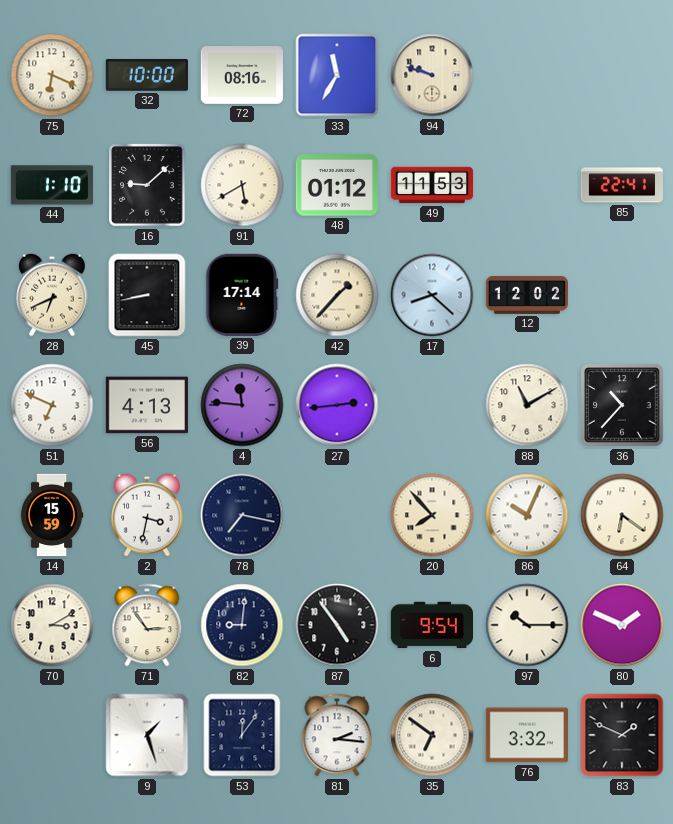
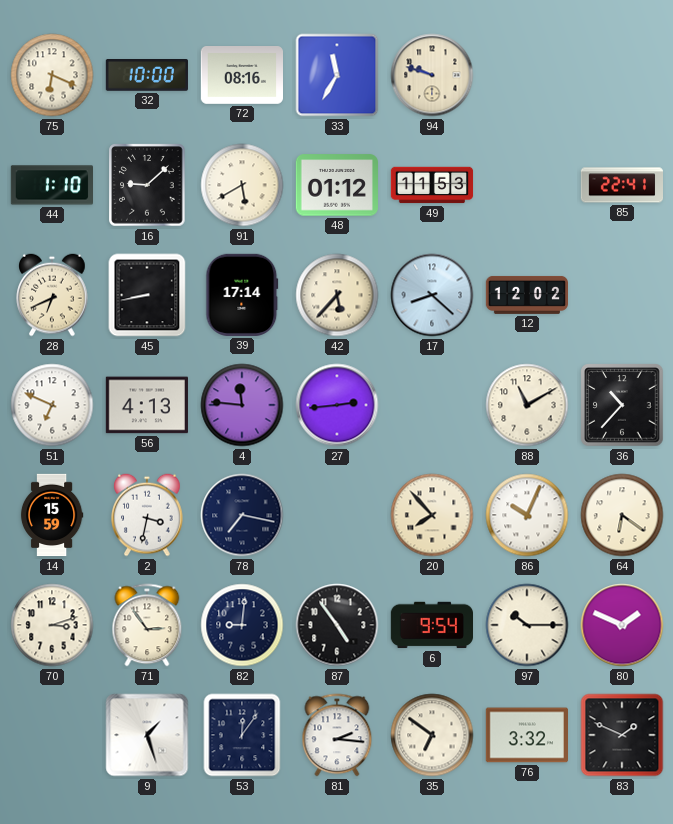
42: 1:37 -> 5:37
70: 3:10 -> 3:12
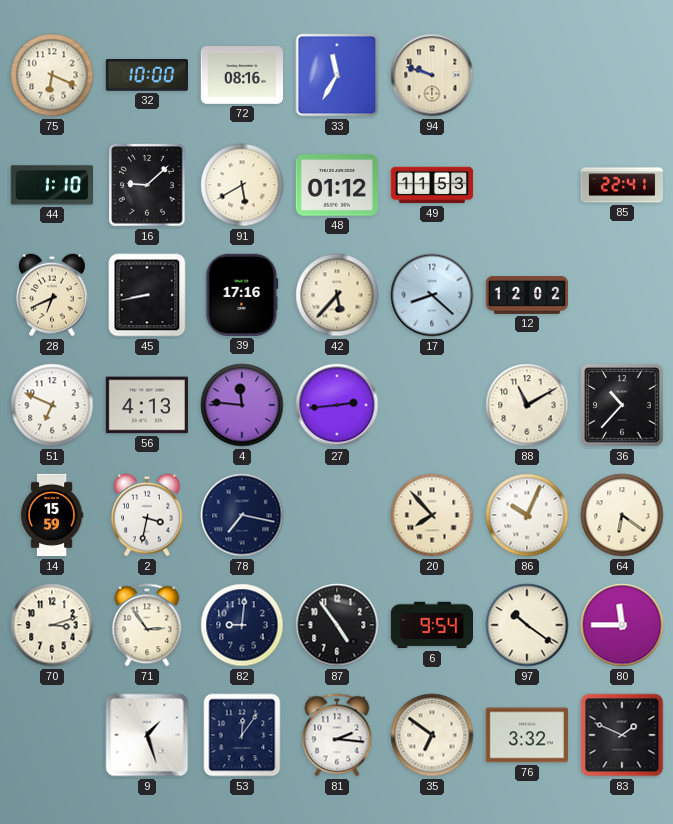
39: 17:14 -> 17:16
97: 10:15 -> 10:21
80: 1:49 -> 11:45
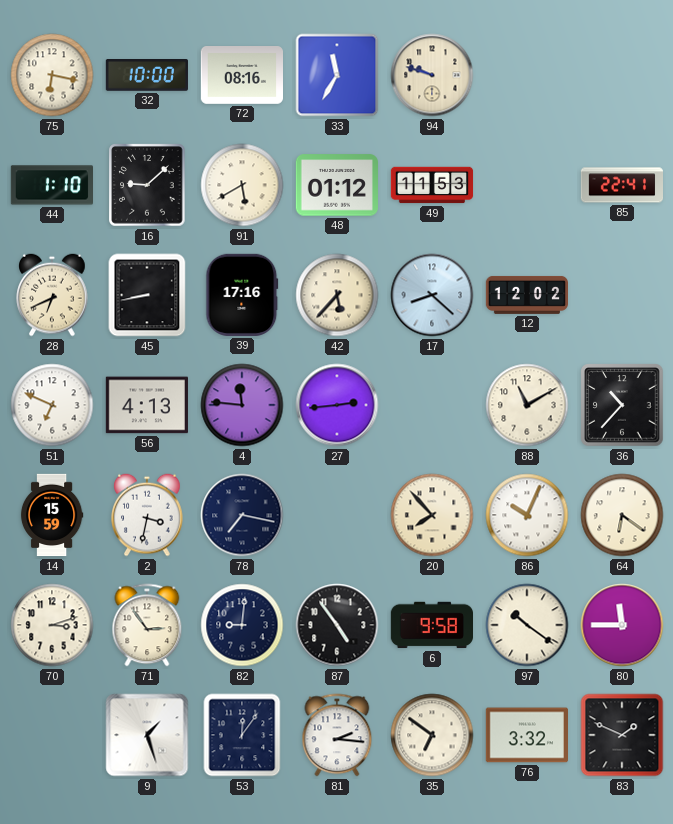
75: 6:19 -> 6:17
6: 9:54 -> 9:58
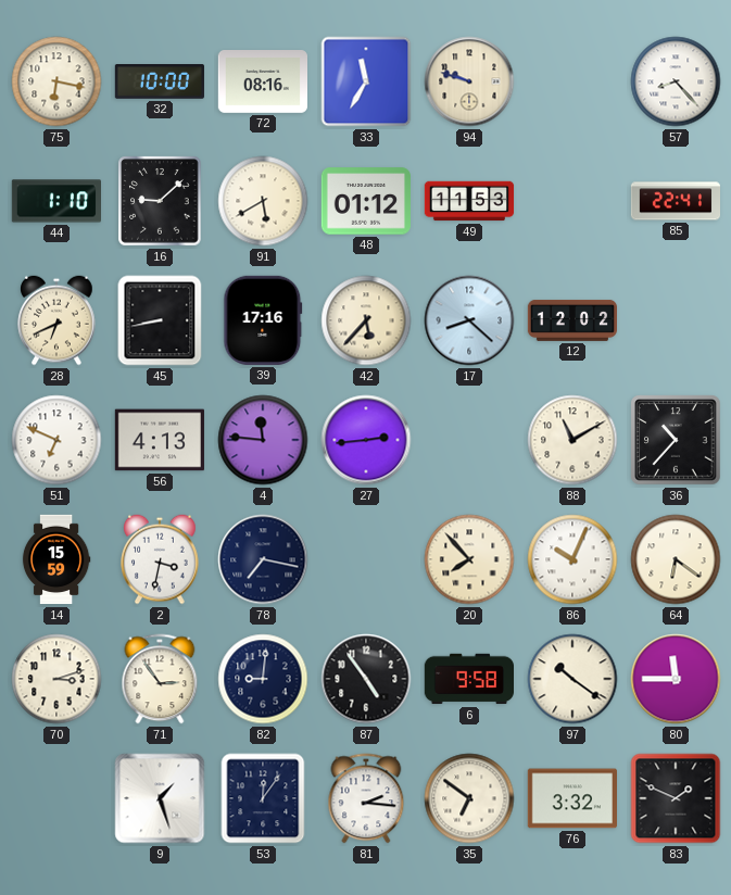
57: none -> 8:23
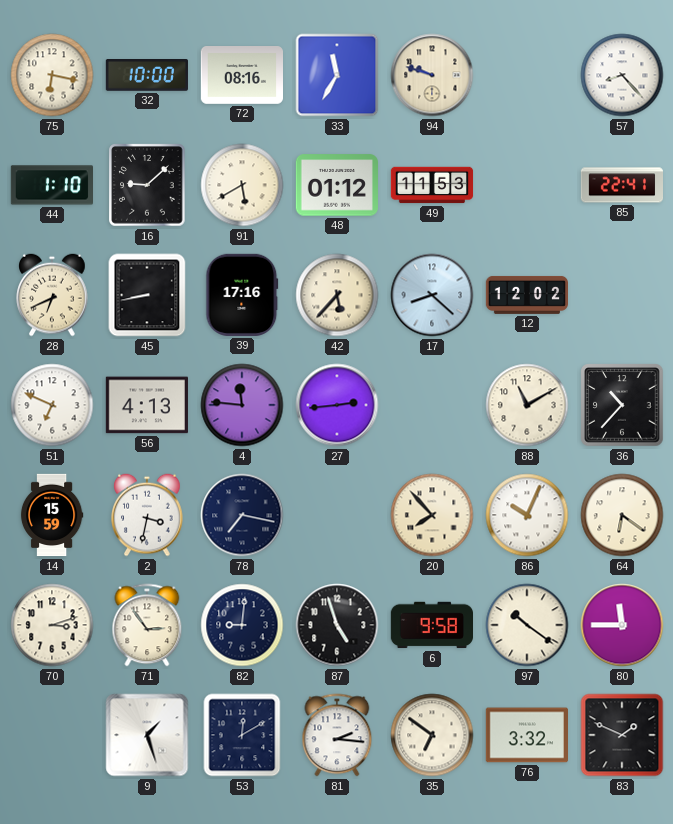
87: 4:54 -> 4:57
53: 12:06 -> 12:10
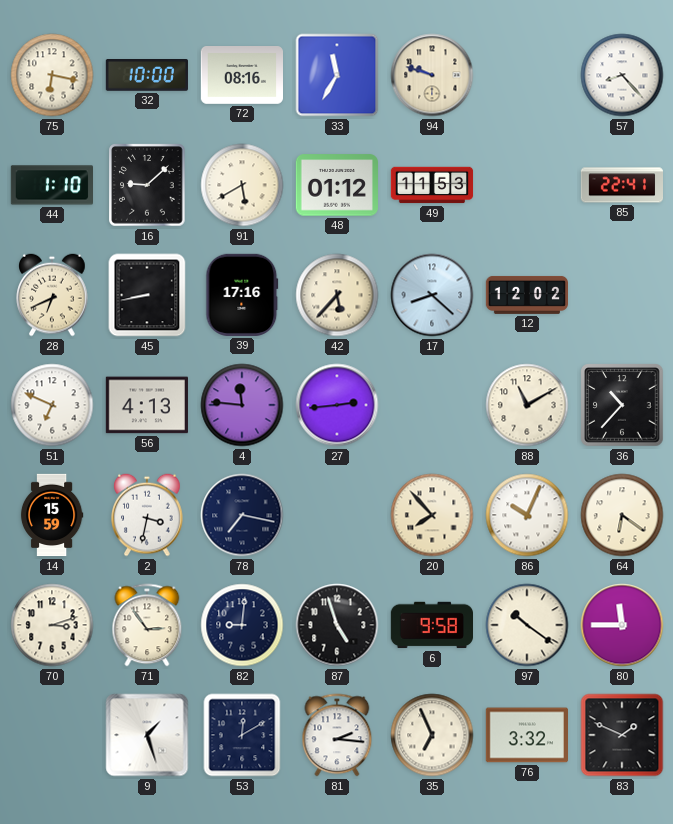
35: 6:51 -> 6:56
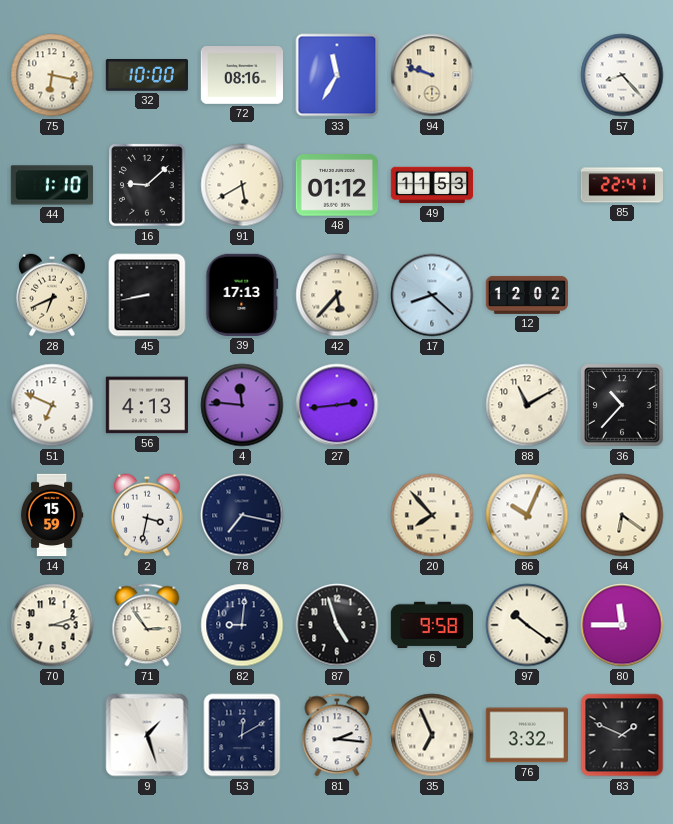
39: 17:16 -> 17:13
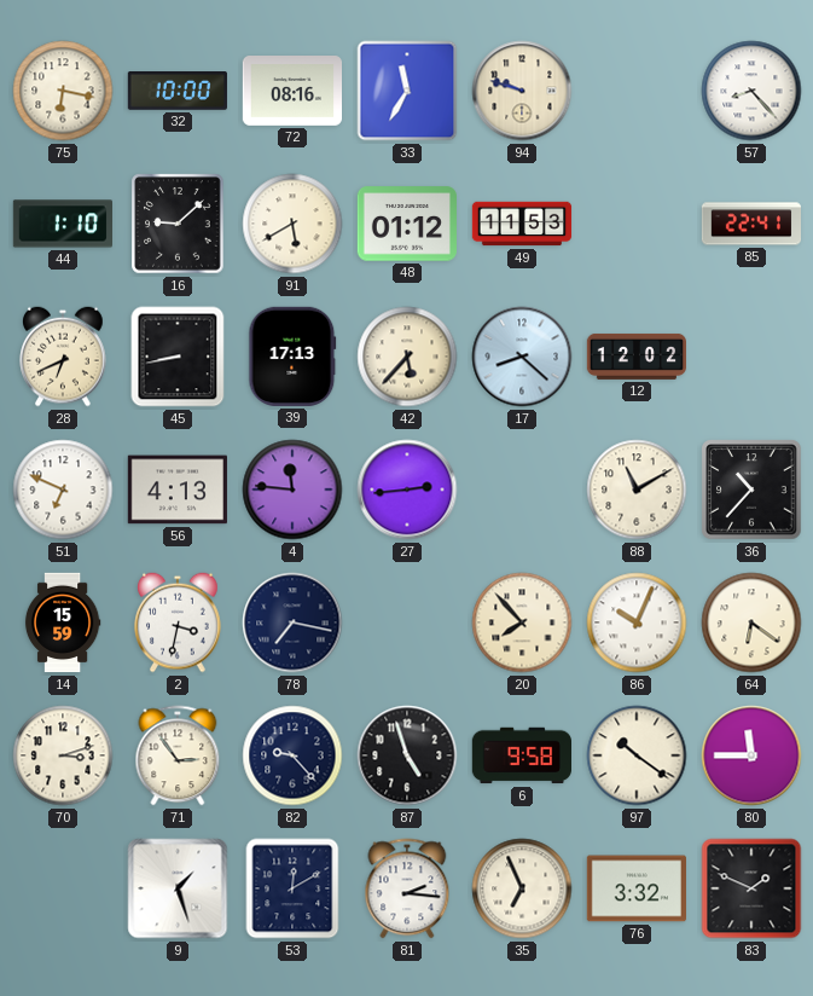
82: 9:01 -> 9:23
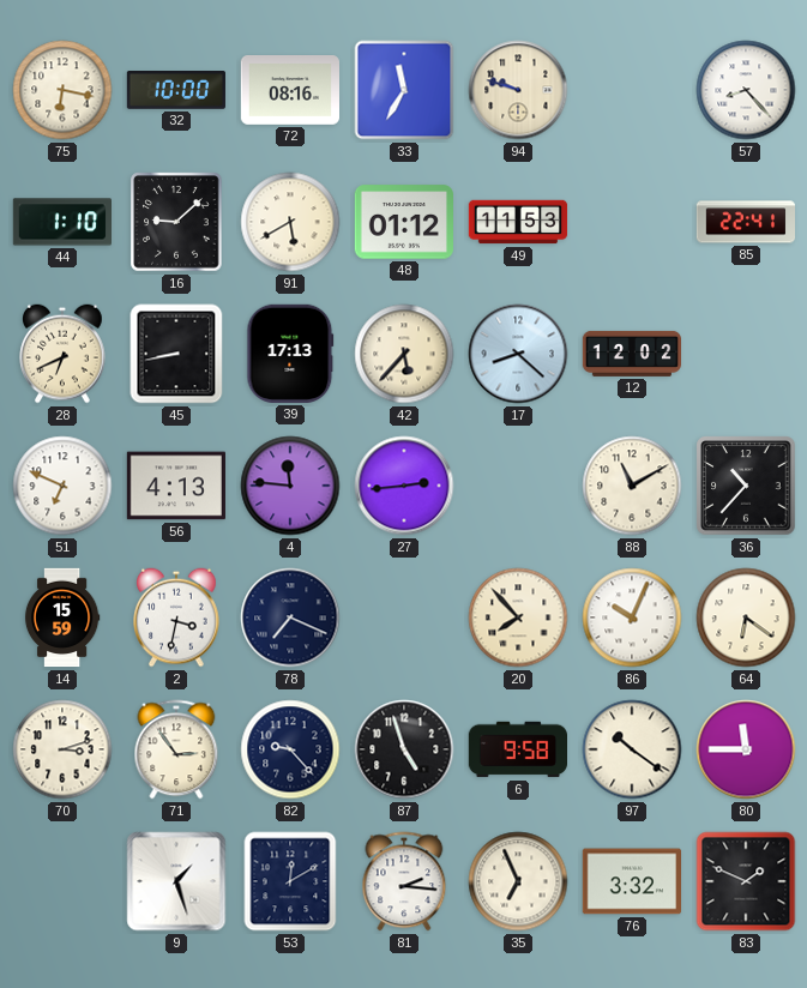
78: 7:17 -> 7:19
